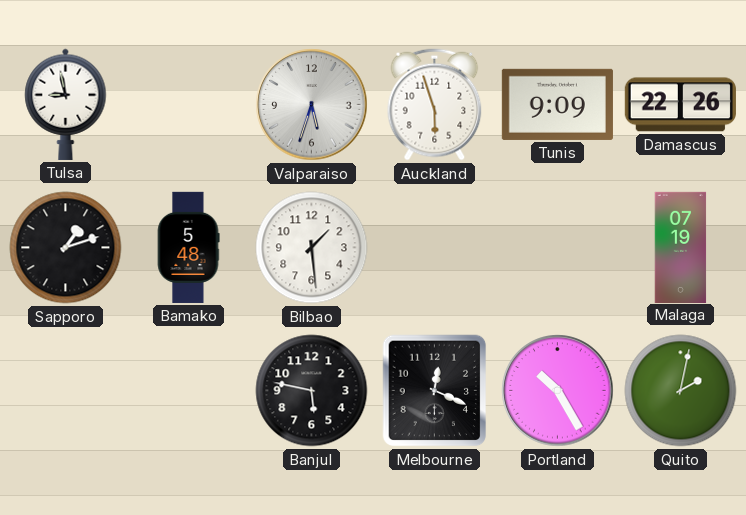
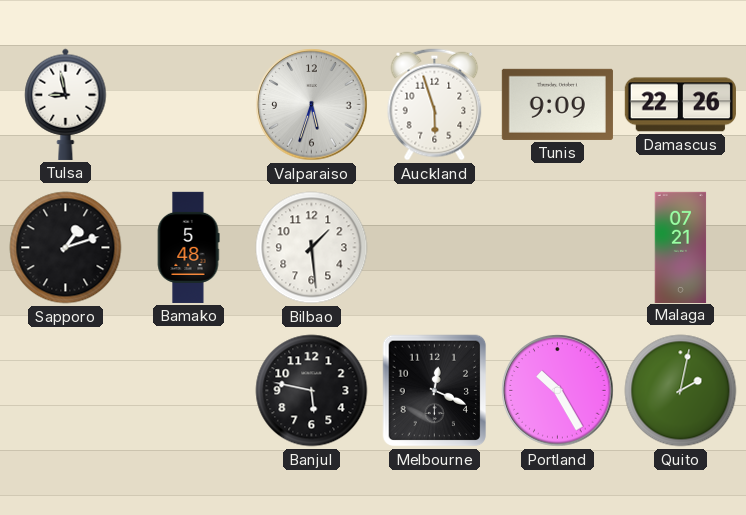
Malaga: 07:19 -> 07:21
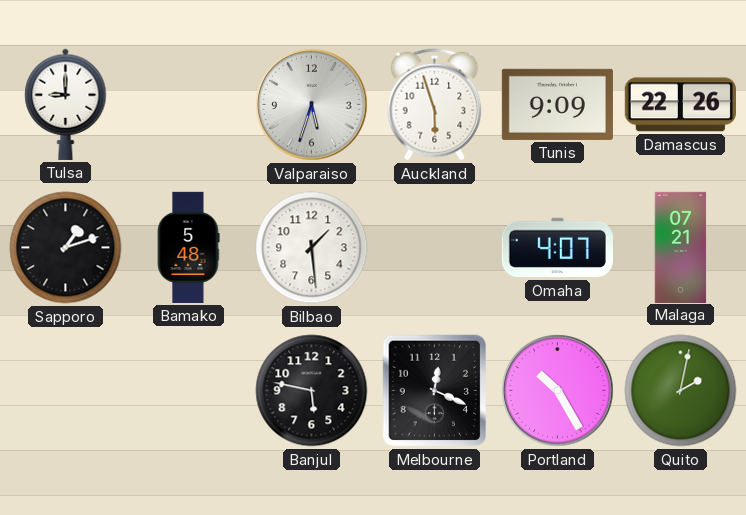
Tulsa: 8:58 -> 9:00
Omaha: none -> 4:07
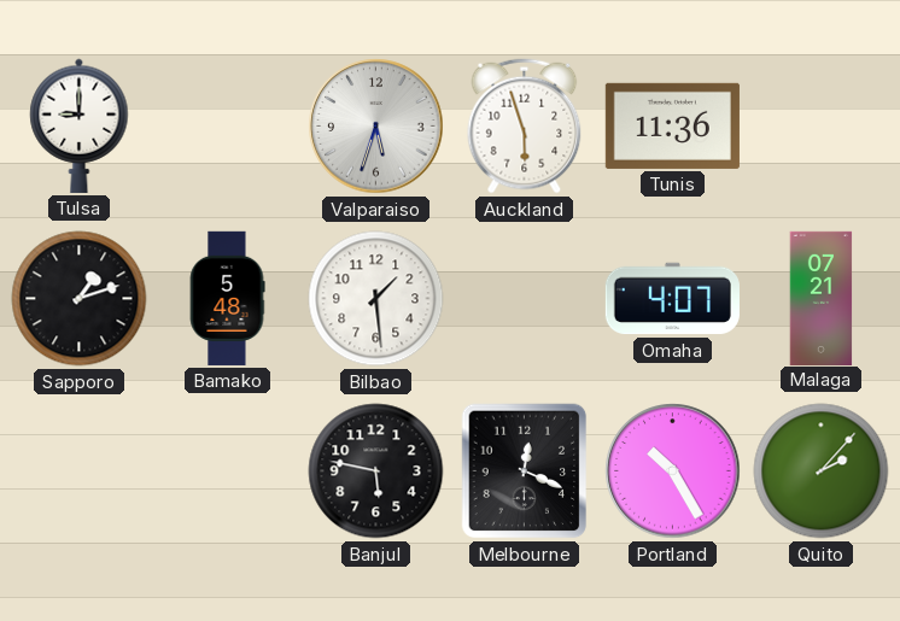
Tunis: 9:09 -> 11:36
Damascus: 22:26 -> none
Quito: 2:02 -> 2:07
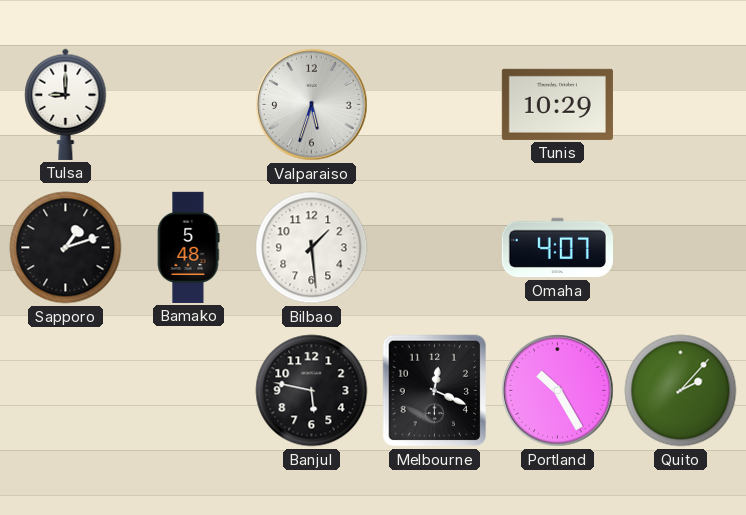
Auckland: 5:57 -> none
Tunis: 11:36 -> 10:29
Malaga: 07:21 -> none
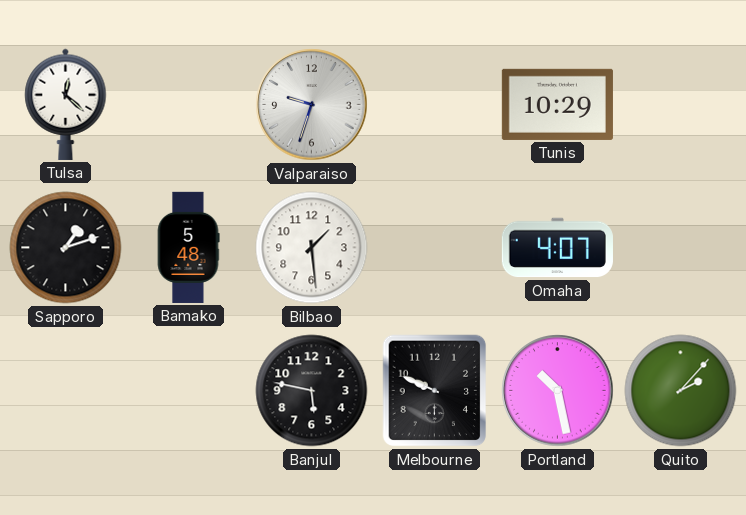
Tulsa: 9:00 -> 12:22
Valparaiso: 5:33 -> 9:33
Melbourne: 12:19 -> 9:49
Portland: 10:25 -> 10:28
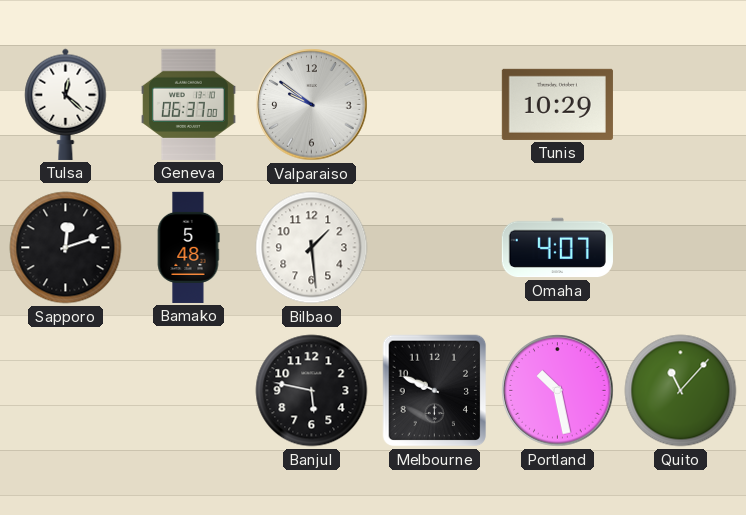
Geneva: none -> 06:37
Valparaiso: 9:33 -> 9:51
Sapporo: 1:12 -> 12:12
Quito: 2:07 -> 11:07
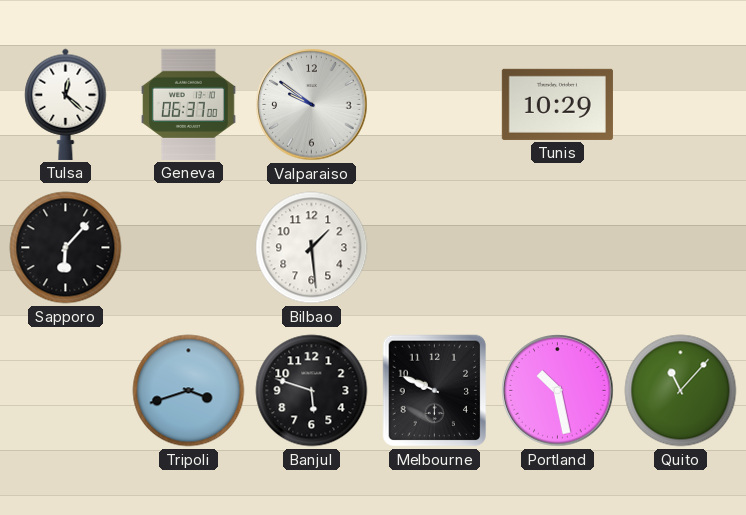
Sapporo: 12:12 -> 6:07
Bamako: 5:48 -> none
Omaha: 4:07 -> none
Tripoli: none -> 3:42
Banjul: 5:47 -> 5:48
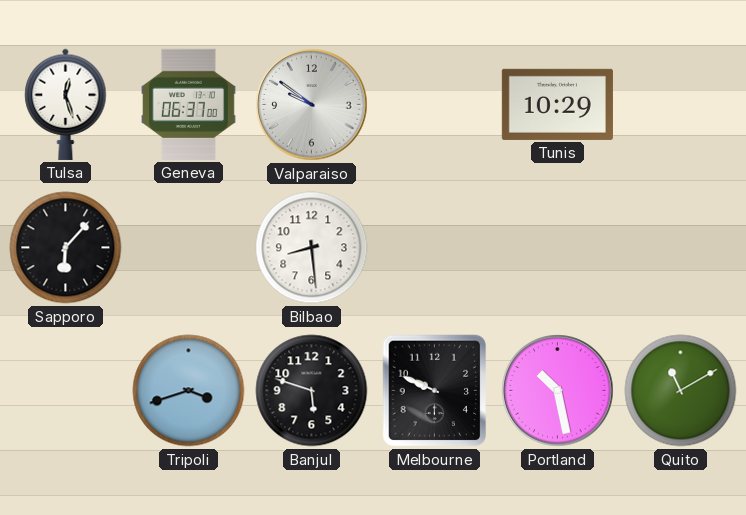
Tulsa: 12:22 -> 12:27
Bilbao: 1:29 -> 8:29
Quito: 11:07 -> 11:10
